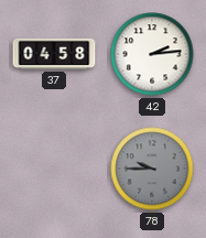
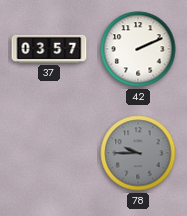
37: 04:58 -> 03:57
42: 2:14 -> 2:11
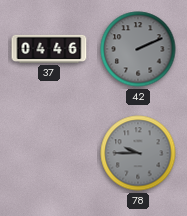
37: 03:57 -> 04:46
42 dial: white -> grey
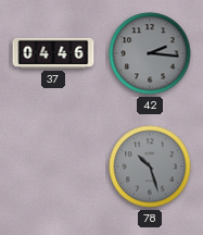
42: 2:11 -> 2:16
78: 9:45 -> 10:27
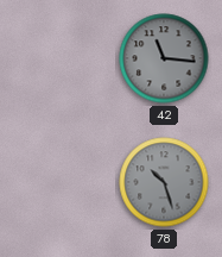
37: 04:46 -> none
42: 2:16 -> 11:16
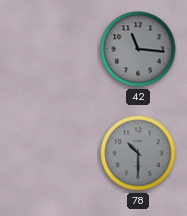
78: 10:27 -> 10:30
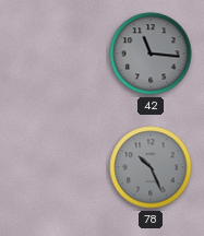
78: 10:30 -> 10:26
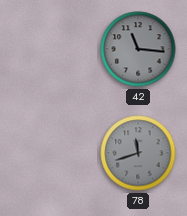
78: 10:26 -> 11:42
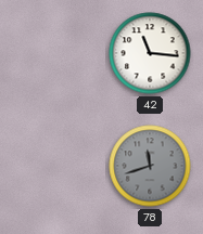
42 dial: grey -> white
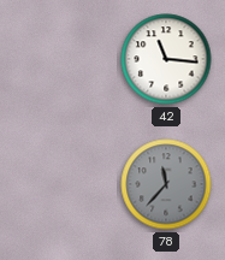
78: 11:42 -> 11:37
